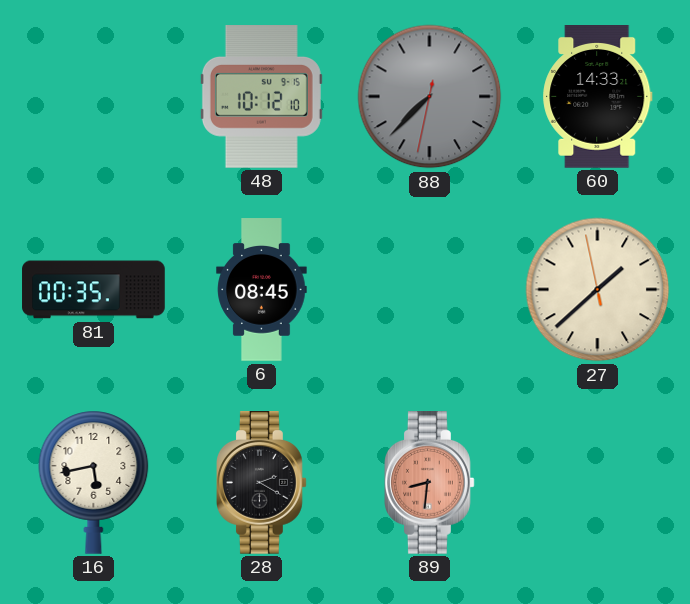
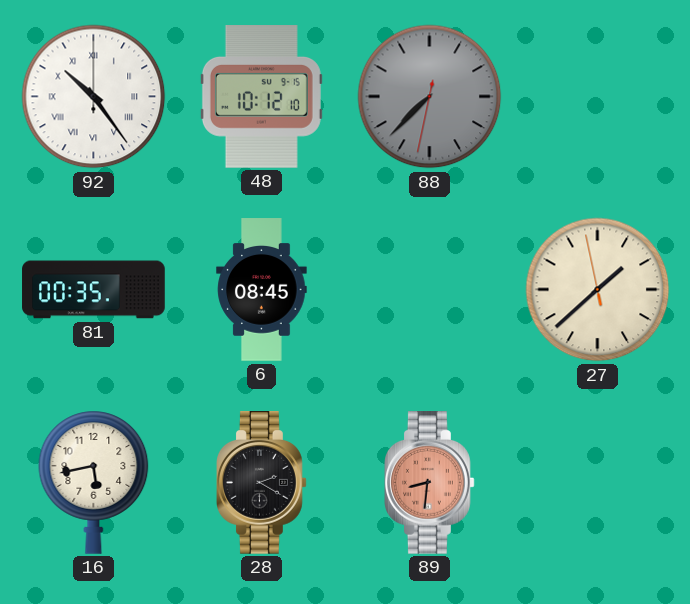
92: none -> 10:24
60: 14:33 -> none
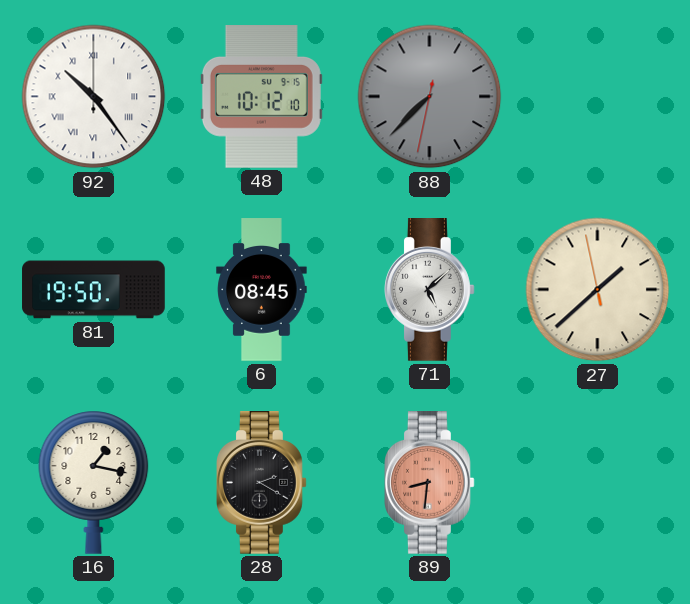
81: 00:35 -> 19:50
71: none -> 5:08
16: 5:43 -> 1:17
